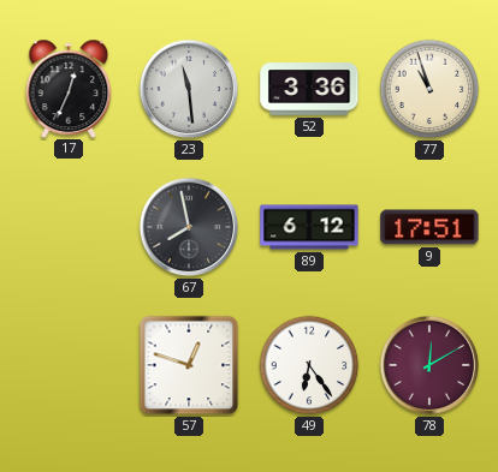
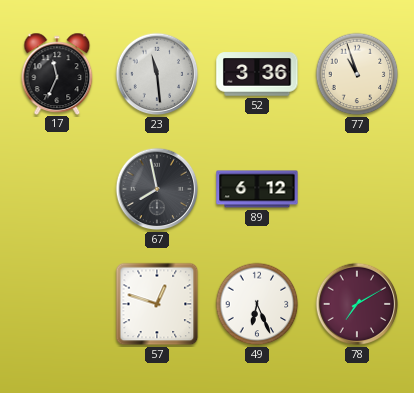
17: 12:34 -> 11:34
9: 17:51 -> none
49: 6:24 -> 6:26
78: 12:10 -> 7:10
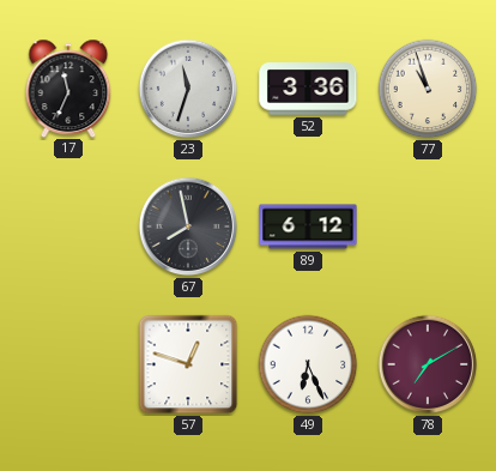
23: 11:29 -> 11:33
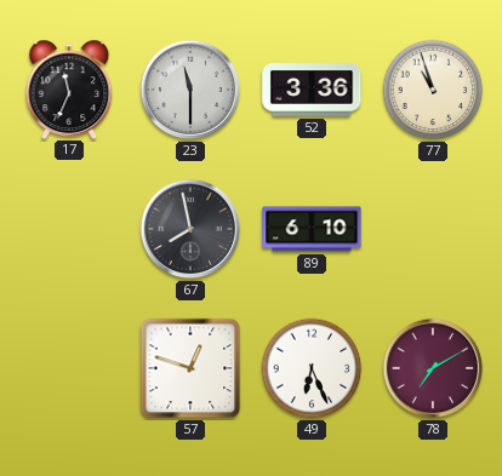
23: 11:33 -> 11:30
89: 6:12 -> 6:10
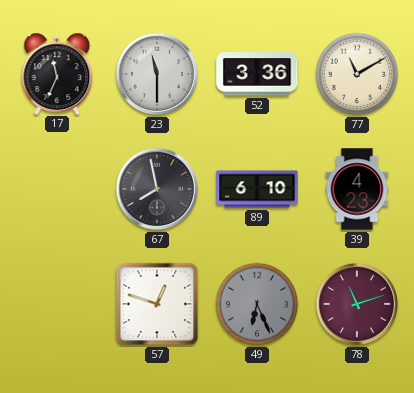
77: 10:57 -> 11:10
39: none -> 4:23
49 dial: white -> grey
78: 7:10 -> 11:12
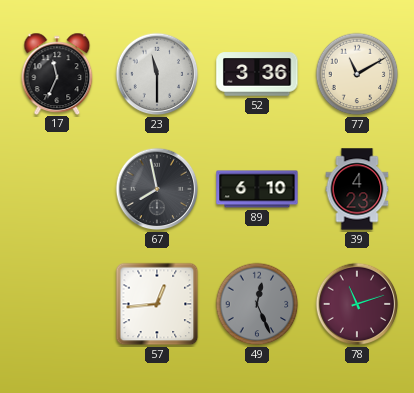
57: 12:48 -> 12:44
49: 6:26 -> 12:26
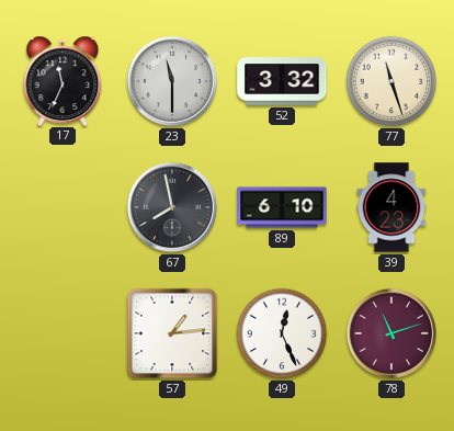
52: 3:36 -> 3:32
77: 11:10 -> 11:27
57: 12:44 -> 1:14
49 dial: grey -> white
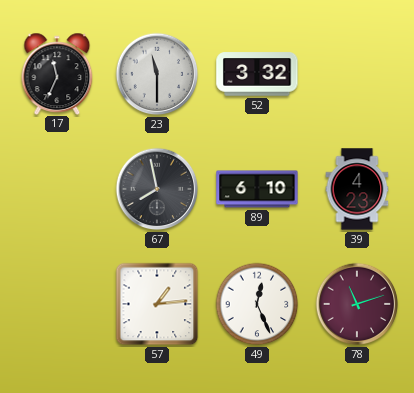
77: 11:27 -> none
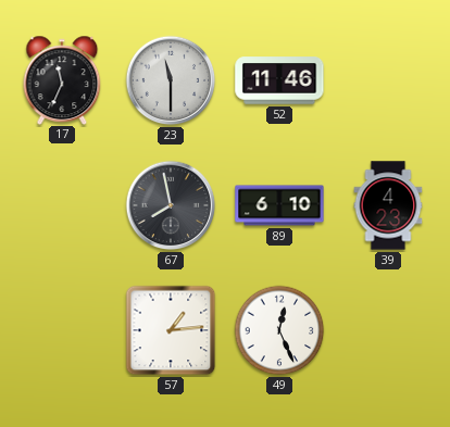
52: 3:32 -> 11:46
78: 11:12 -> none
